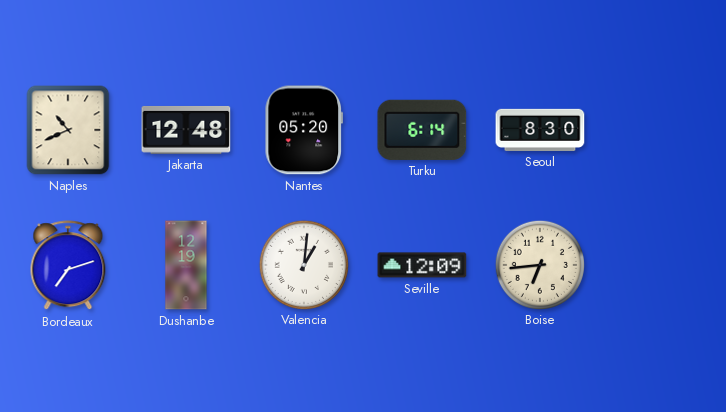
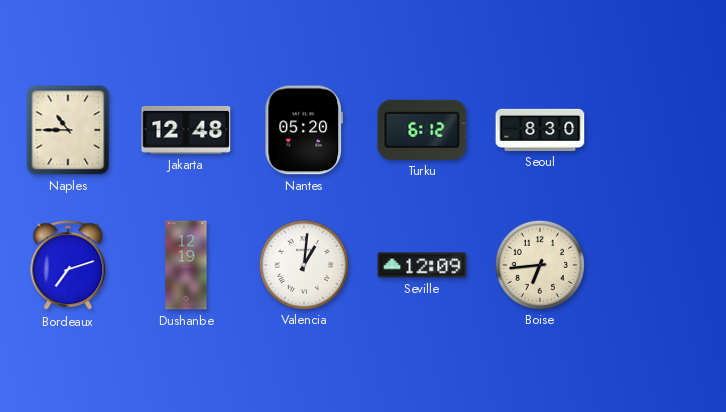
Naples: 10:41 -> 10:45
Turku: 6:14 -> 6:12
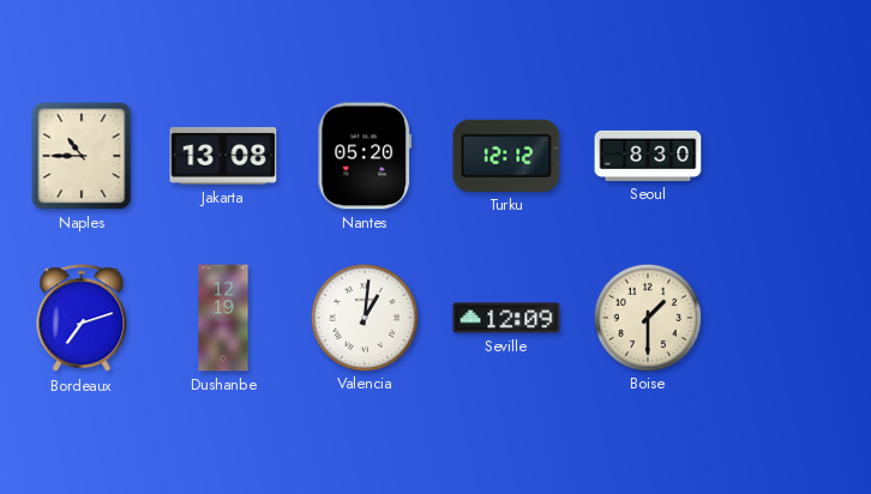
Jakarta: 12:48 -> 13:08
Turku: 6:12 -> 12:12
Boise: 6:44 -> 1:30
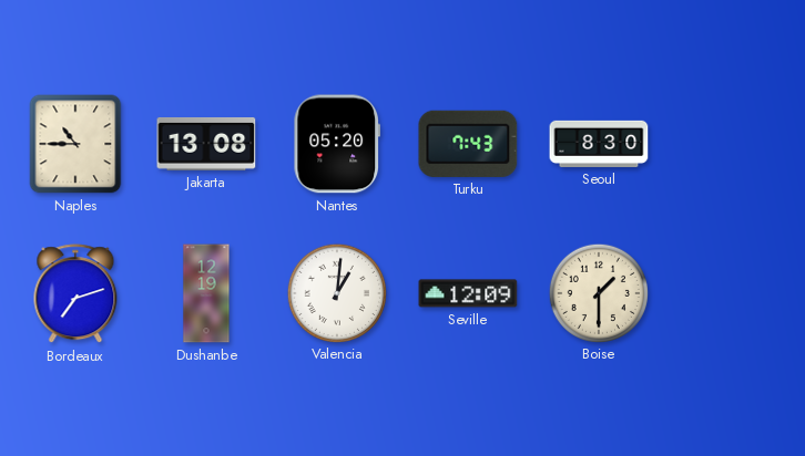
Turku: 12:12 -> 7:43
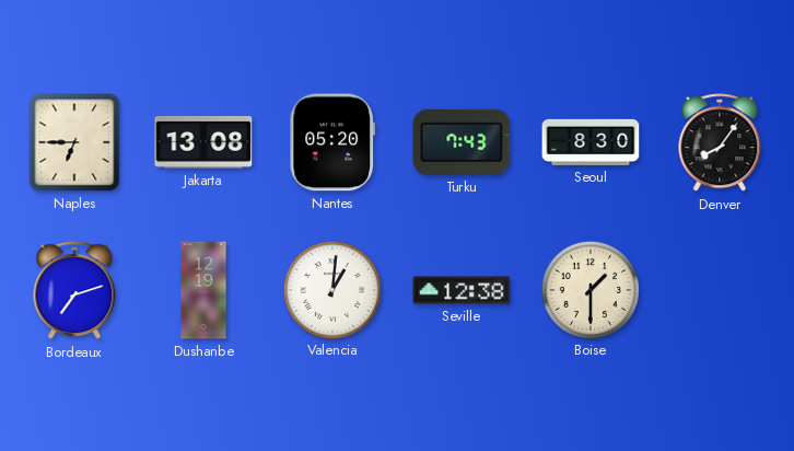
Naples: 10:45 -> 6:45
Denver: none -> 8:06
Seville: 12:09 -> 12:38
